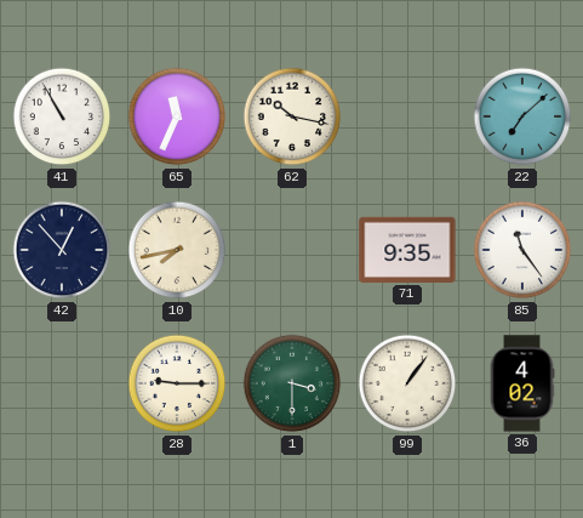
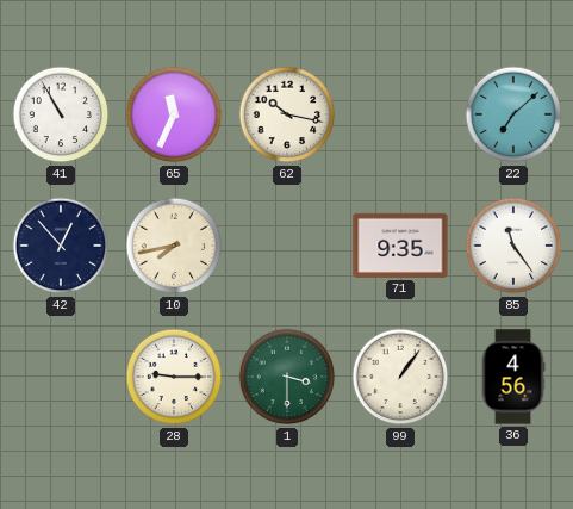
36: 4:02 -> 4:56
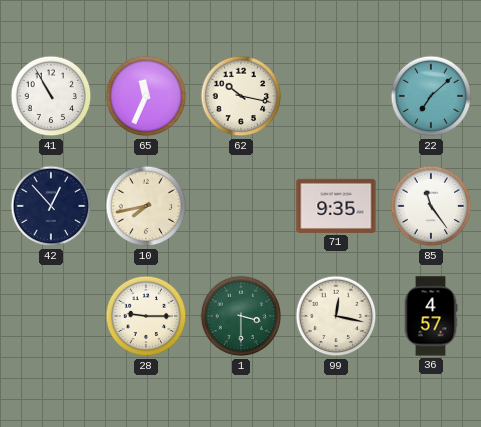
99: 1:06 -> 12:17
36: 4:56 -> 4:57
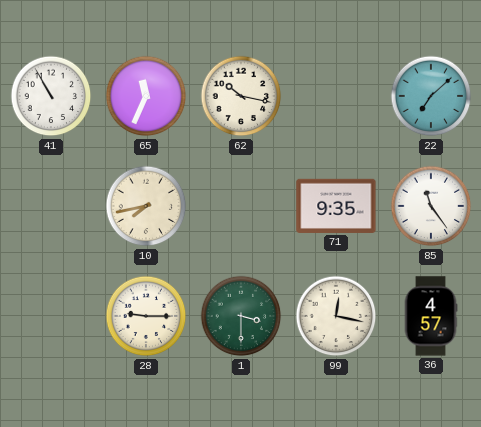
42: 12:53 -> none
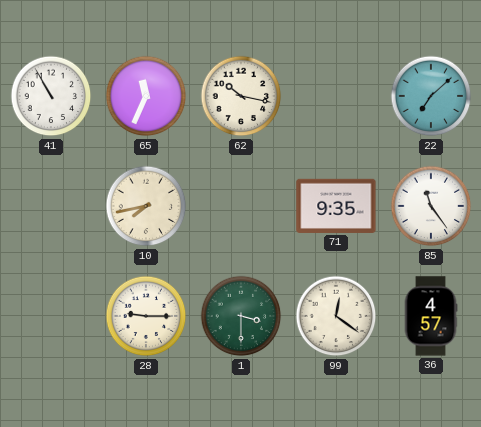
99: 12:17 -> 12:21
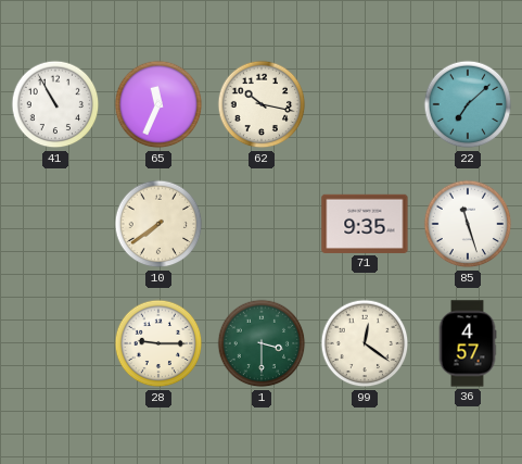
10: 7:43 -> 7:39
85: 11:24 -> 11:27
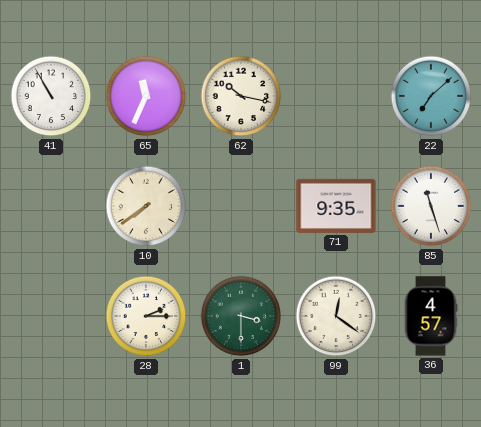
28: 9:15 -> 2:15
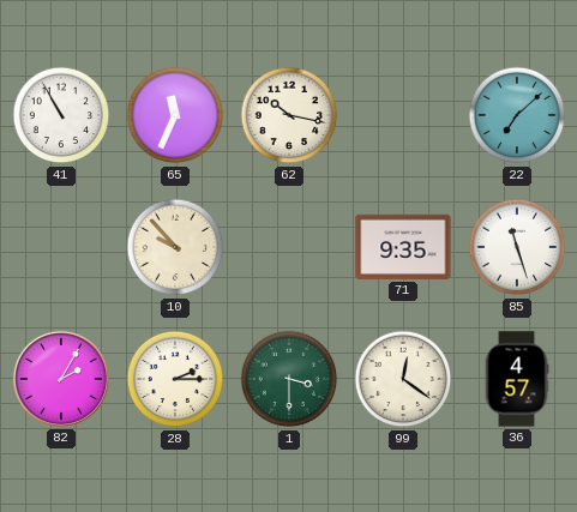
10: 7:39 -> 9:53
82: none -> 2:05
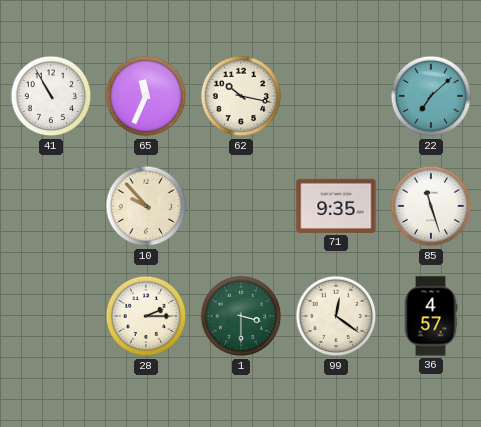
82: 2:05 -> none
